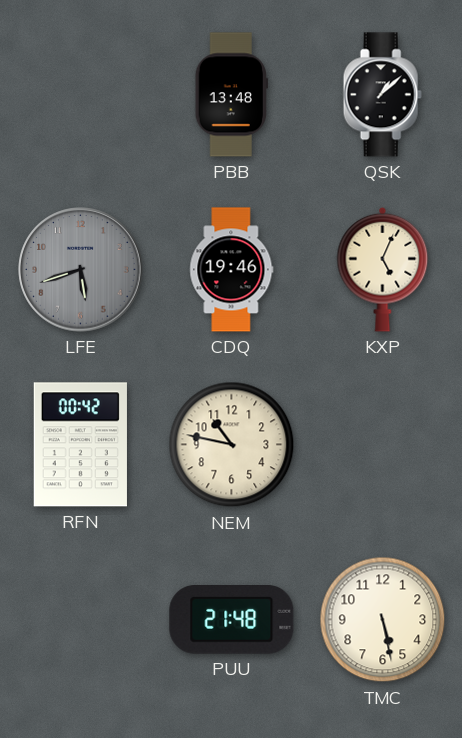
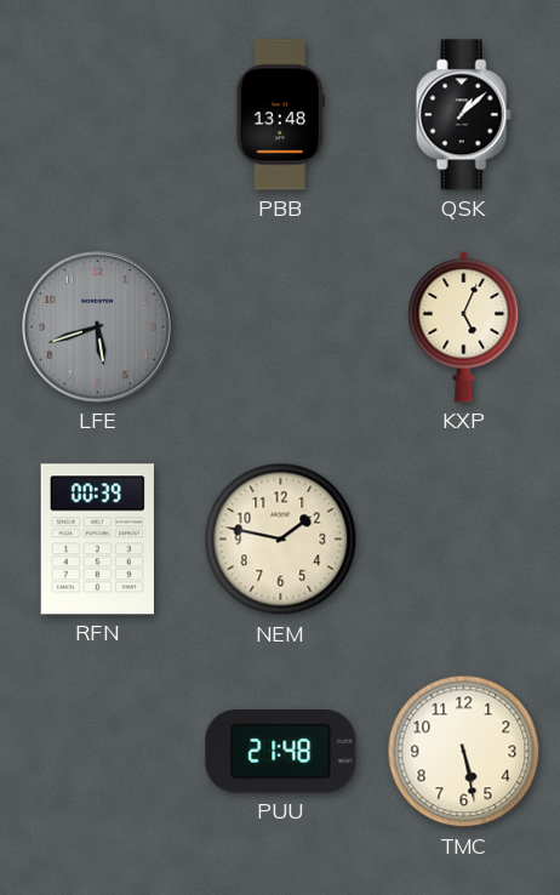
CDQ: 19:46 -> none
RFN: 00:42 -> 00:39
NEM: 10:47 -> 1:47
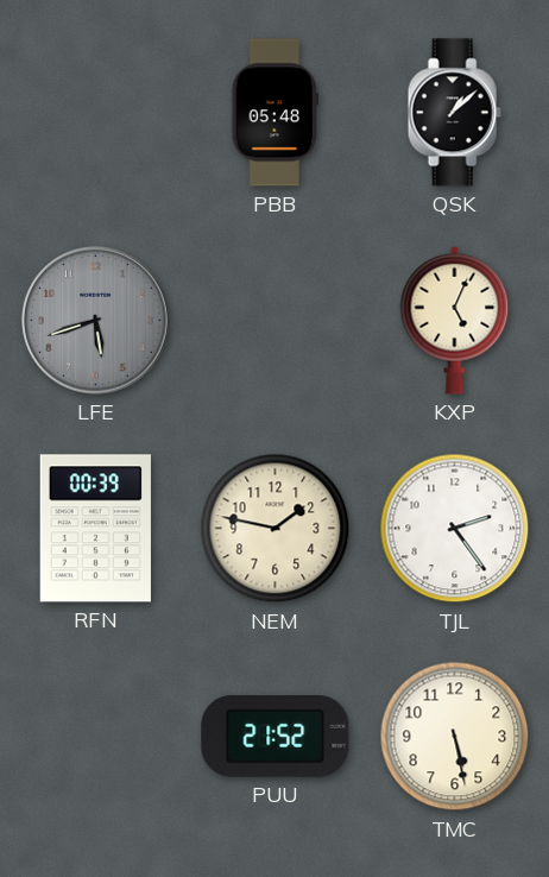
PBB: 13:48 -> 05:48
TJL: none -> 2:24
PUU: 21:48 -> 21:52
